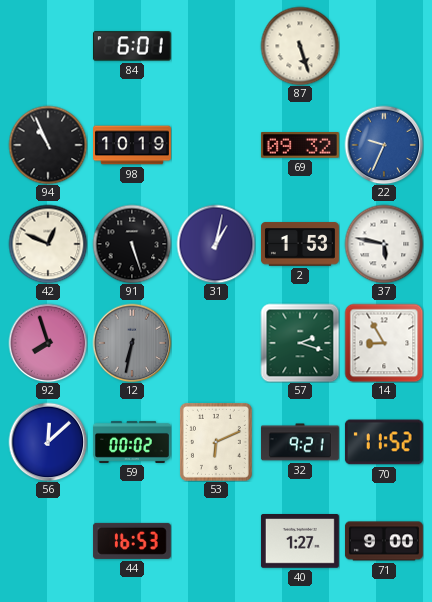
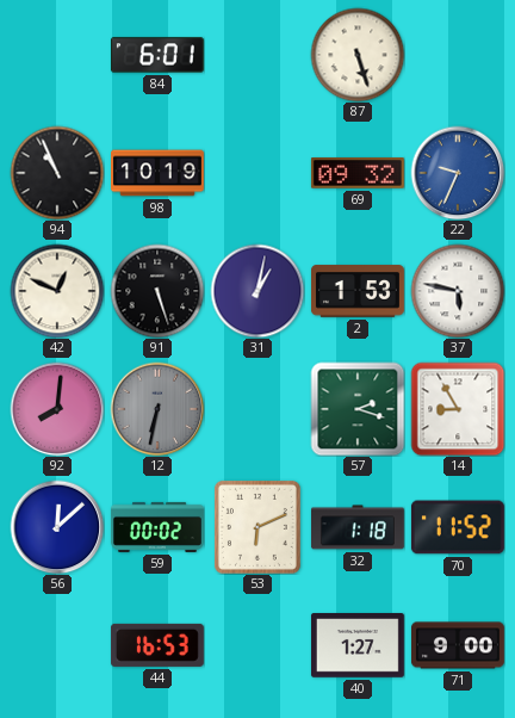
92: 7:57 -> 8:01
32: 9:21 -> 1:18
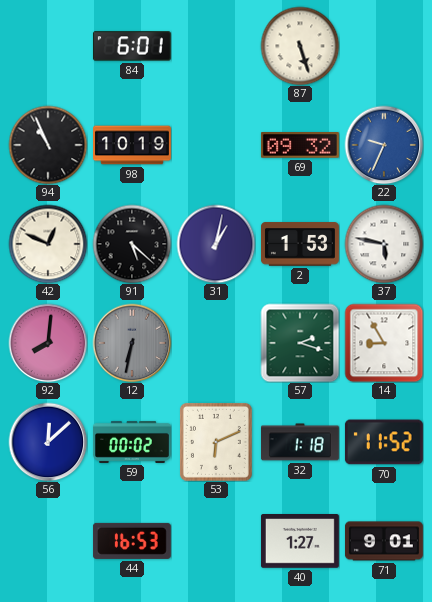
91: 5:27 -> 5:22
71: 9:00 -> 9:01
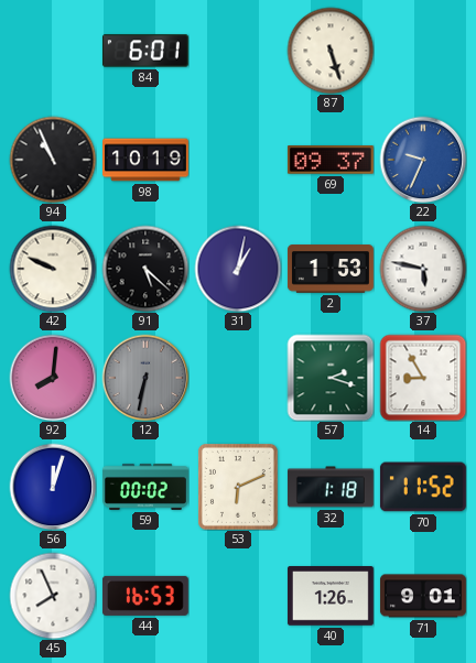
69: 09:32 -> 09:37
42: 12:49 -> 9:49
56: 12:08 -> 12:03
45: none -> 7:56
40: 1:27 -> 1:26
